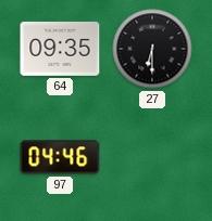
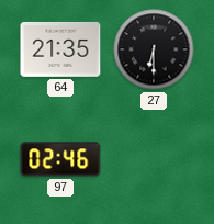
64: 09:35 -> 21:35
97: 04:46 -> 02:46
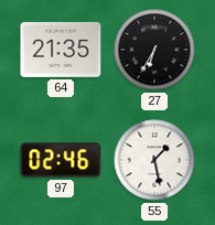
27: 6:30 -> 6:35
55: none -> 1:28
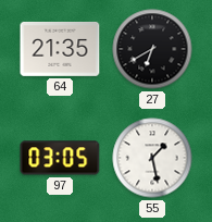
27: 6:35 -> 6:40
97: 02:46 -> 03:05
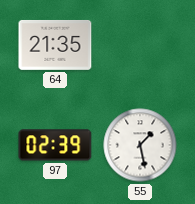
27: 6:40 -> none
97: 03:05 -> 02:39
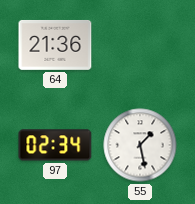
64: 21:35 -> 21:36
97: 02:39 -> 02:34
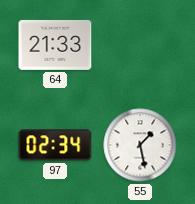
64: 21:36 -> 21:33
